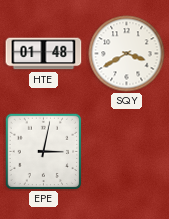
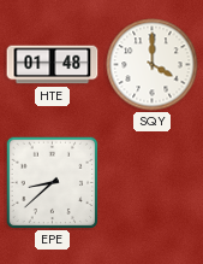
SQY: 3:40 -> 4:00
EPE: 3:02 -> 8:38
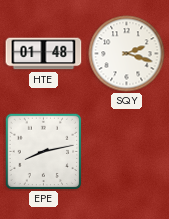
SQY: 4:00 -> 2:18
EPE: 8:38 -> 8:13
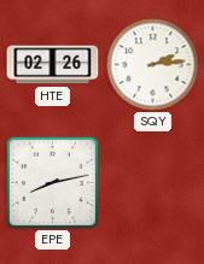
HTE: 01:48 -> 02:26
SQY: 2:18 -> 2:14
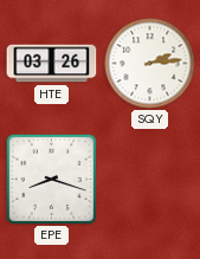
HTE: 02:26 -> 03:26
EPE: 8:13 -> 8:18
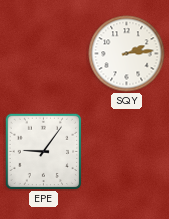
HTE: 03:26 -> none
EPE: 8:18 -> 9:06
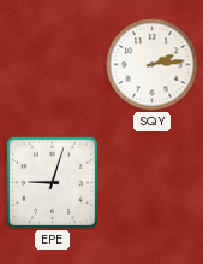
EPE: 9:06 -> 9:03
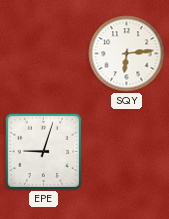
SQY: 2:14 -> 6:14
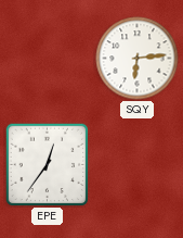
EPE: 9:03 -> 12:36
